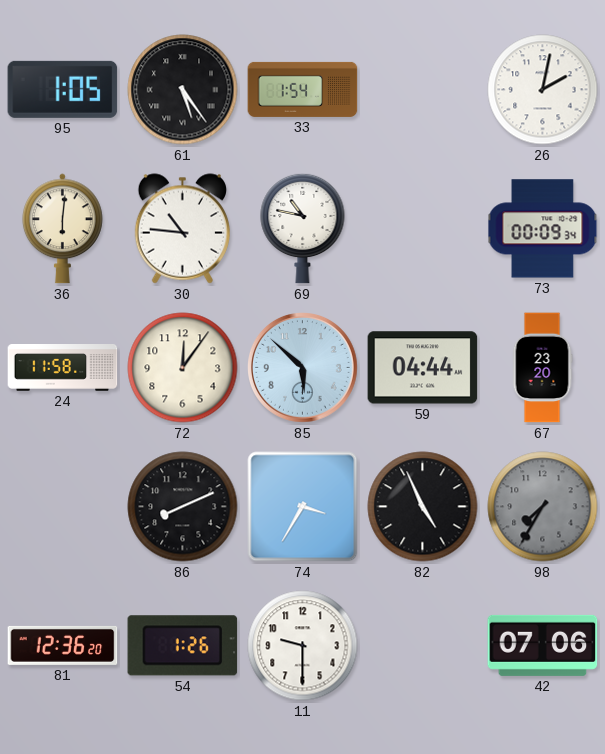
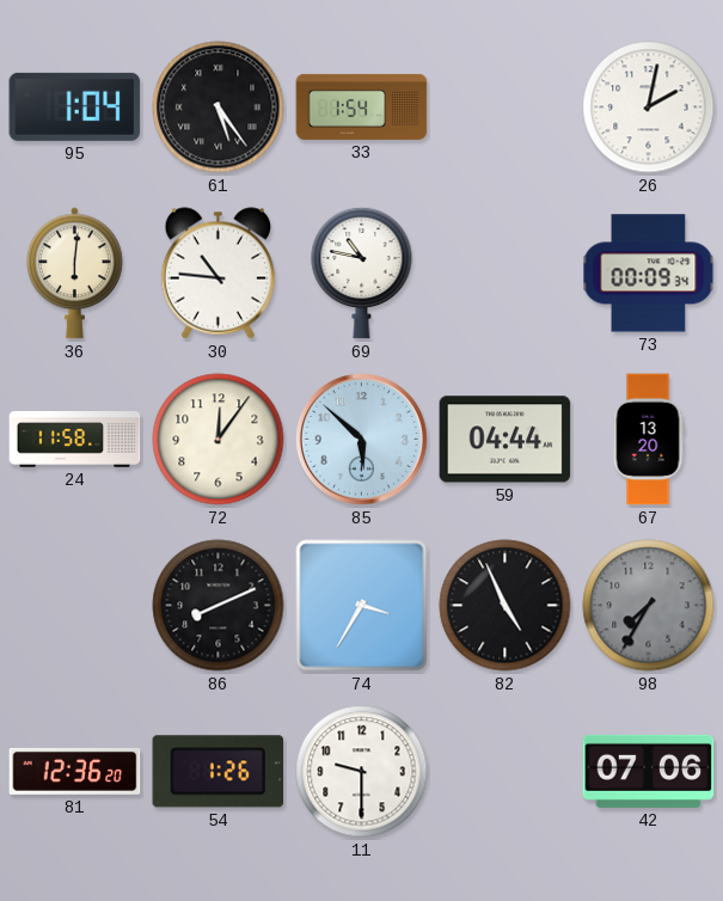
95: 1:05 -> 1:04
67: 23:20 -> 13:20
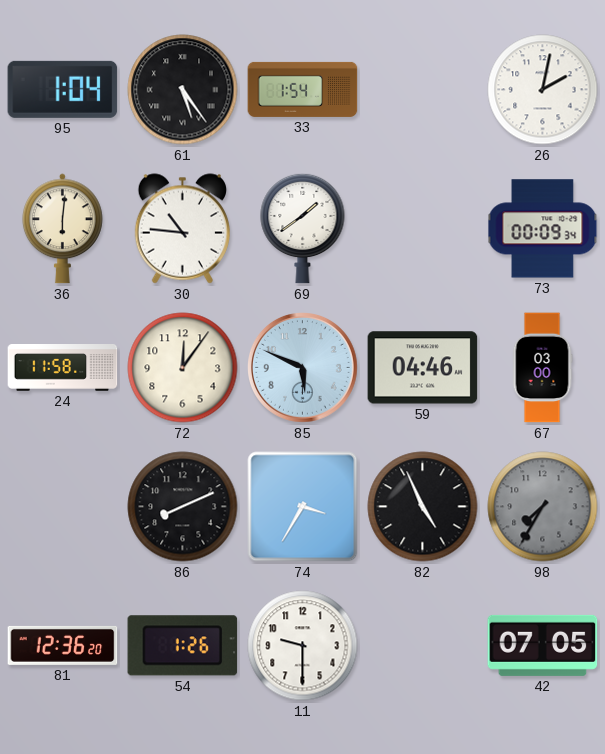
69: 10:47 -> 1:39
85: 5:52 -> 5:49
59: 04:44 -> 04:46
67: 13:20 -> 03:00
42: 07:06 -> 07:05
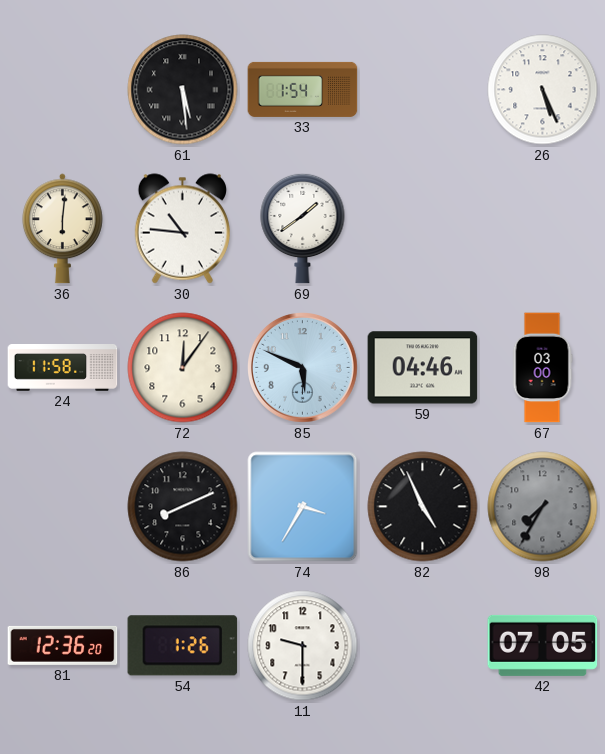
95: 1:04 -> none
61: 5:24 -> 5:29
26: 2:02 -> 5:26
73: 00:09 -> none
